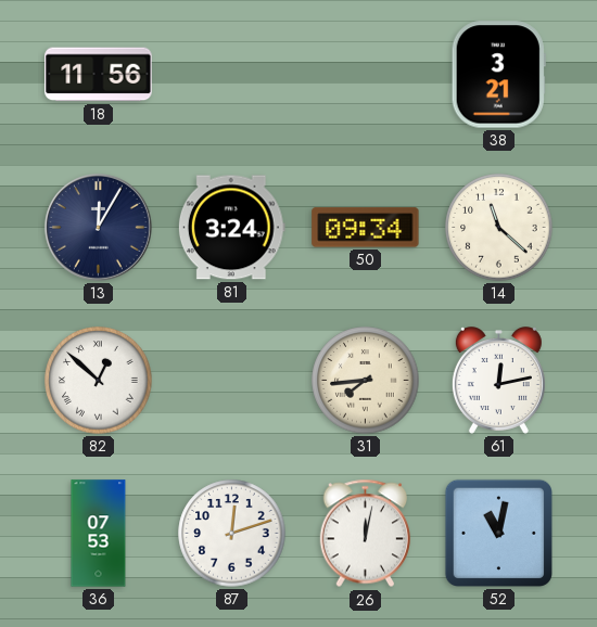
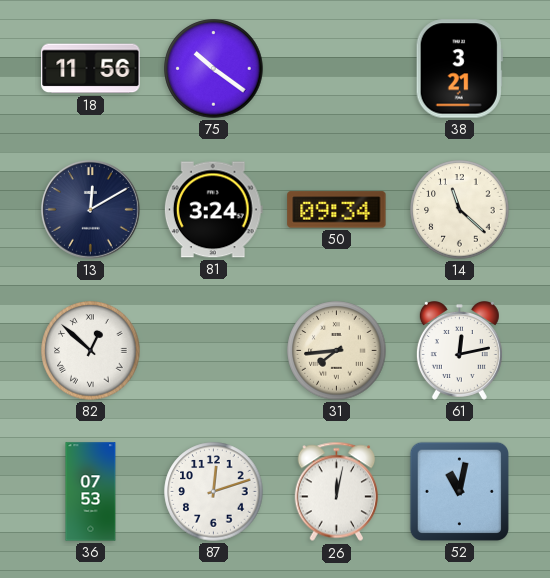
75: none -> 10:21
13: 12:05 -> 12:10
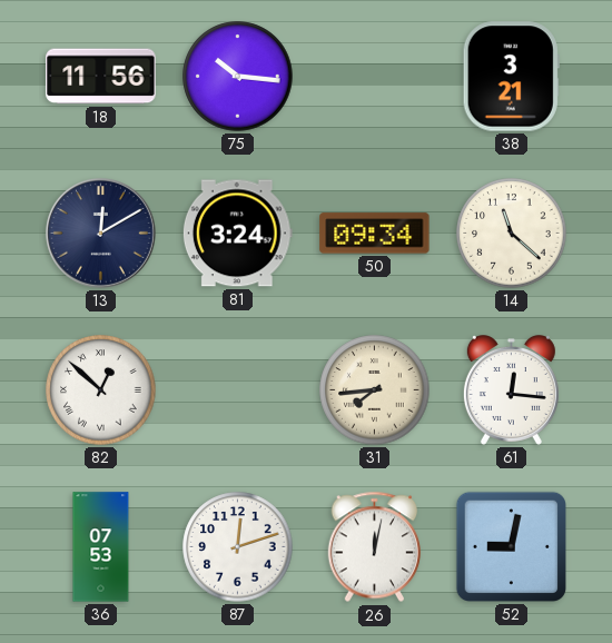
75: 10:21 -> 10:16
61: 12:13 -> 12:16
52: 11:02 -> 9:02
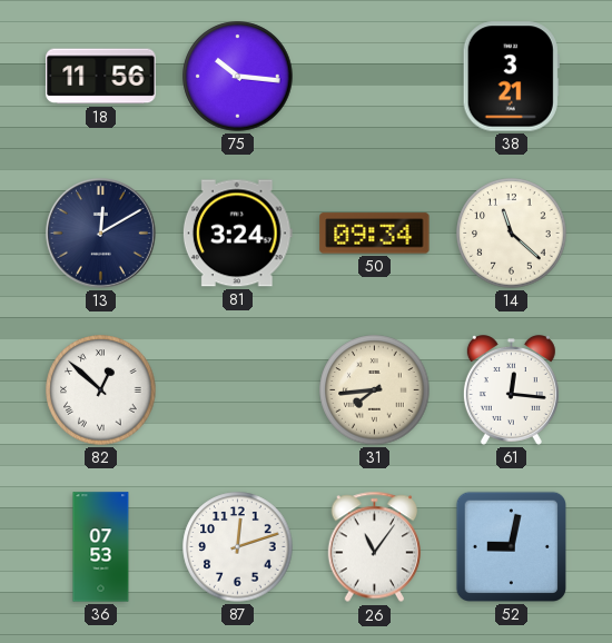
26: 12:02 -> 11:06
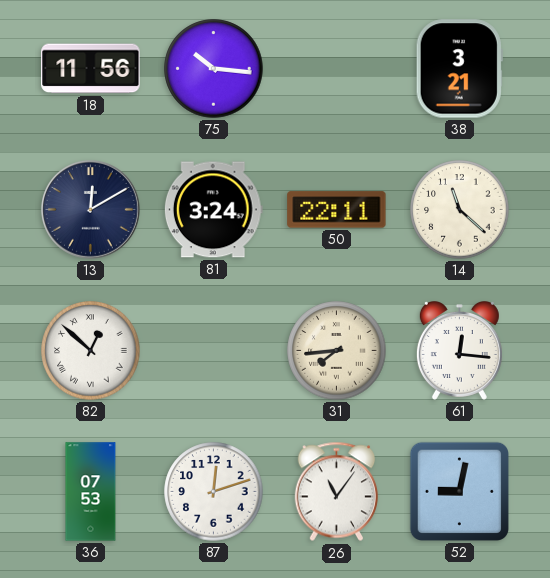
50: 09:34 -> 22:11
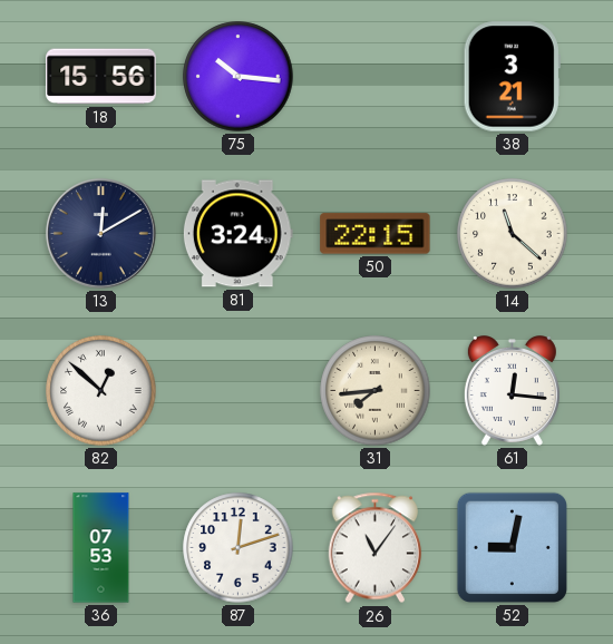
18: 11:56 -> 15:56
50: 22:11 -> 22:15
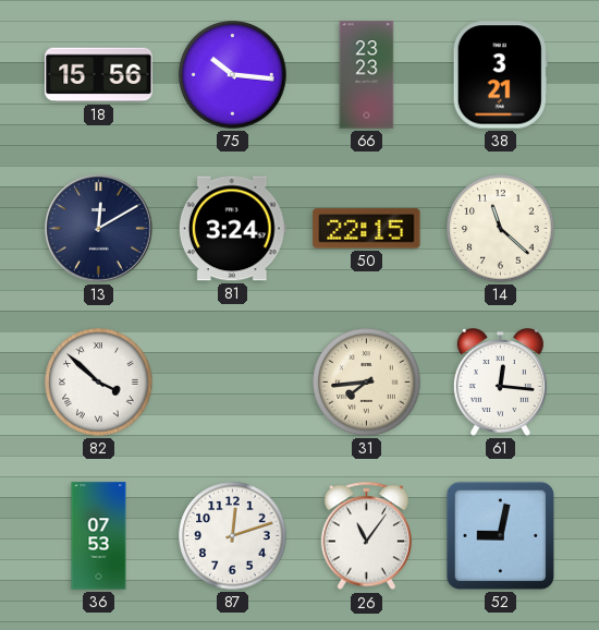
66: none -> 23:23
82: 12:52 -> 3:52
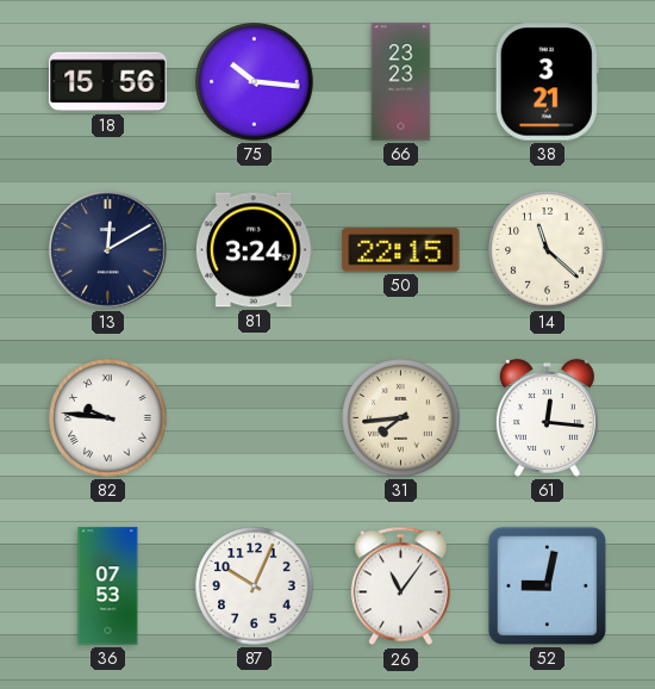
82: 3:52 -> 9:46
87: 12:12 -> 10:04
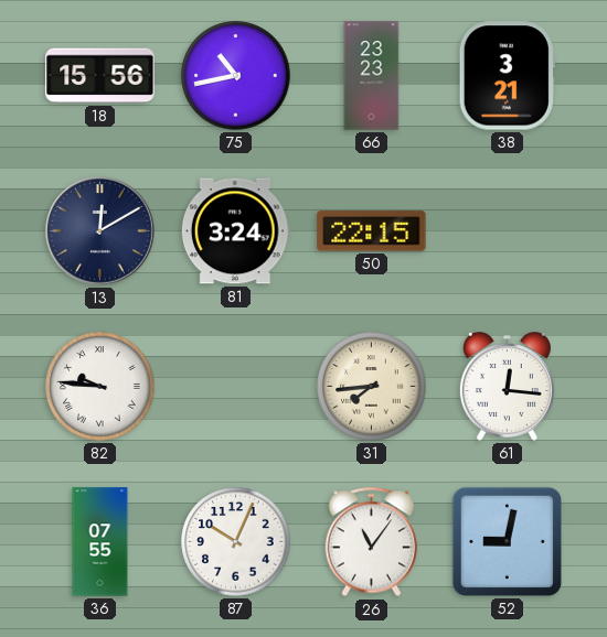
75: 10:16 -> 10:43
14: 11:22 -> none
36: 07:53 -> 07:55
